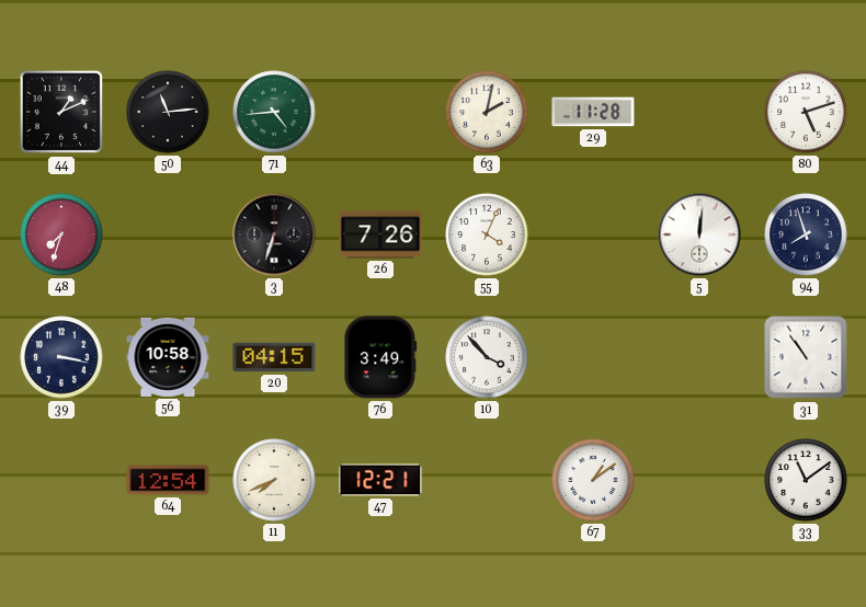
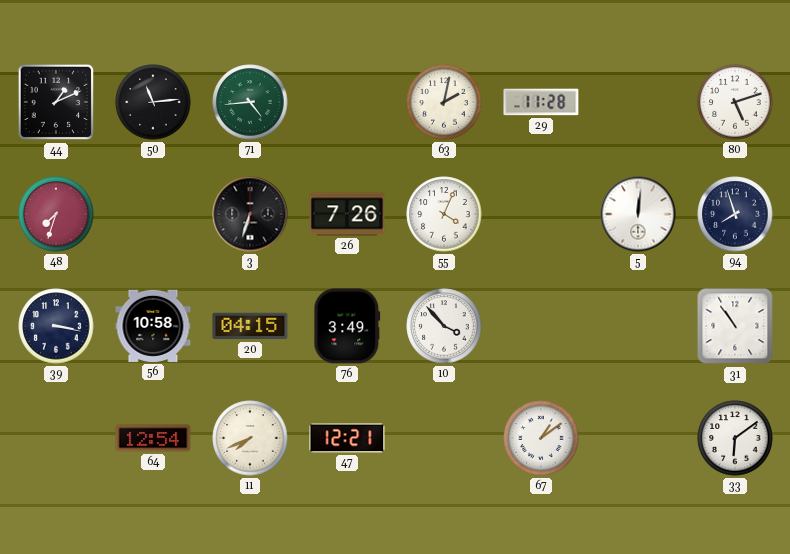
33: 11:09 -> 6:09
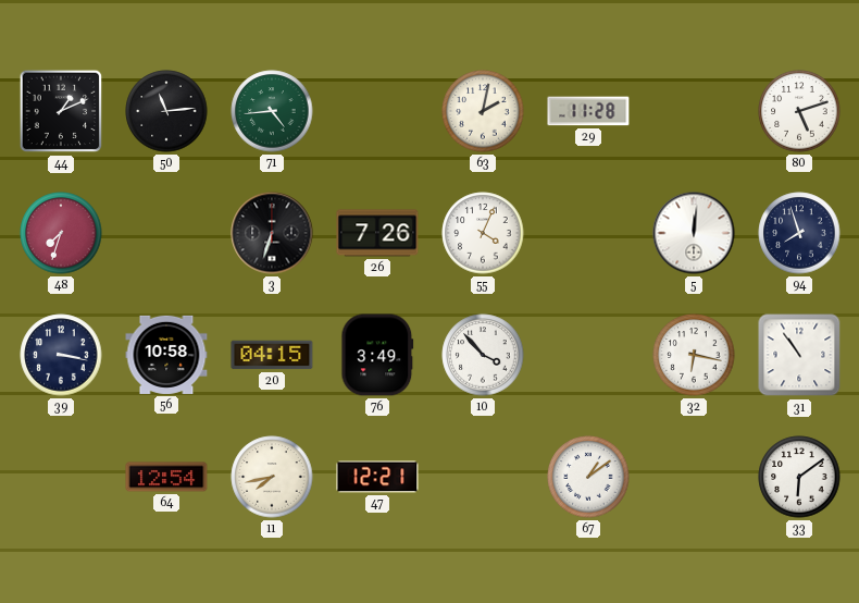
32: none -> 6:17
11: 7:41 -> 7:43
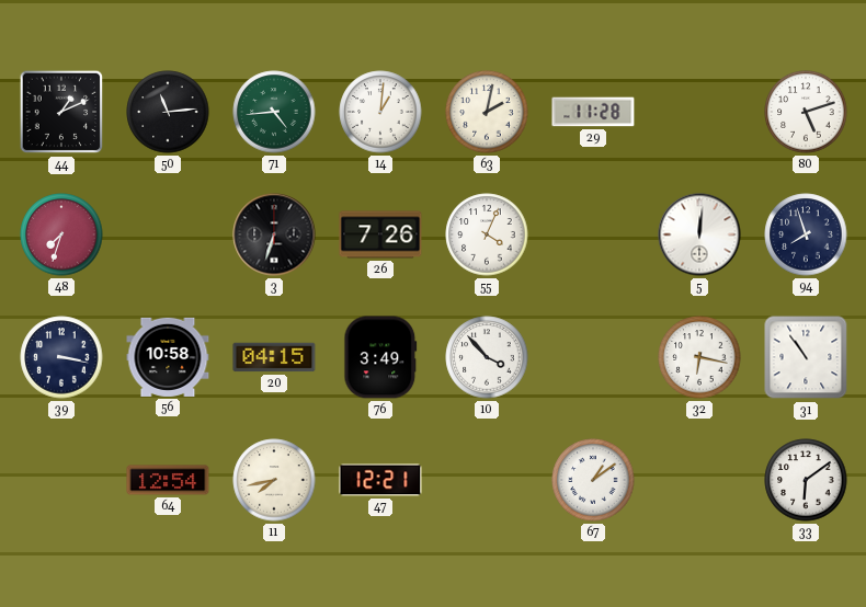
14: none -> 1:01
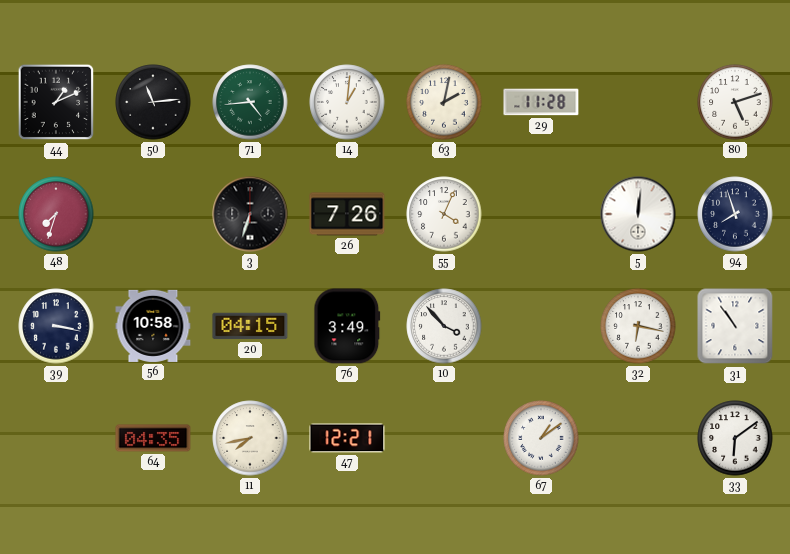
64: 12:54 -> 04:35
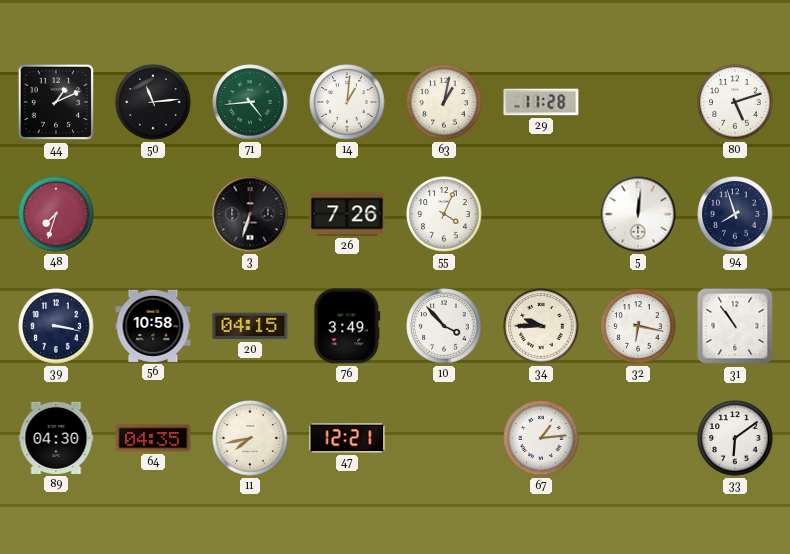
63: 2:02 -> 1:02
34: none -> 9:45
89: none -> 04:30
67: 1:09 -> 1:14
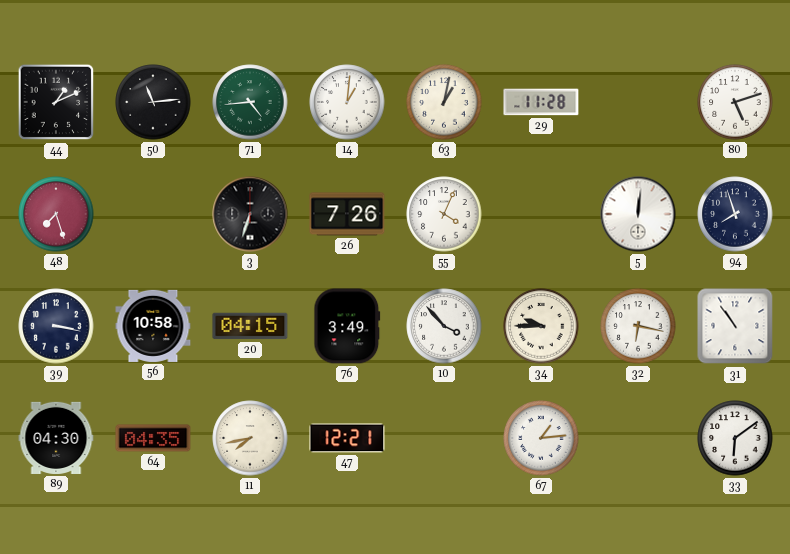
48: 7:33 -> 7:27
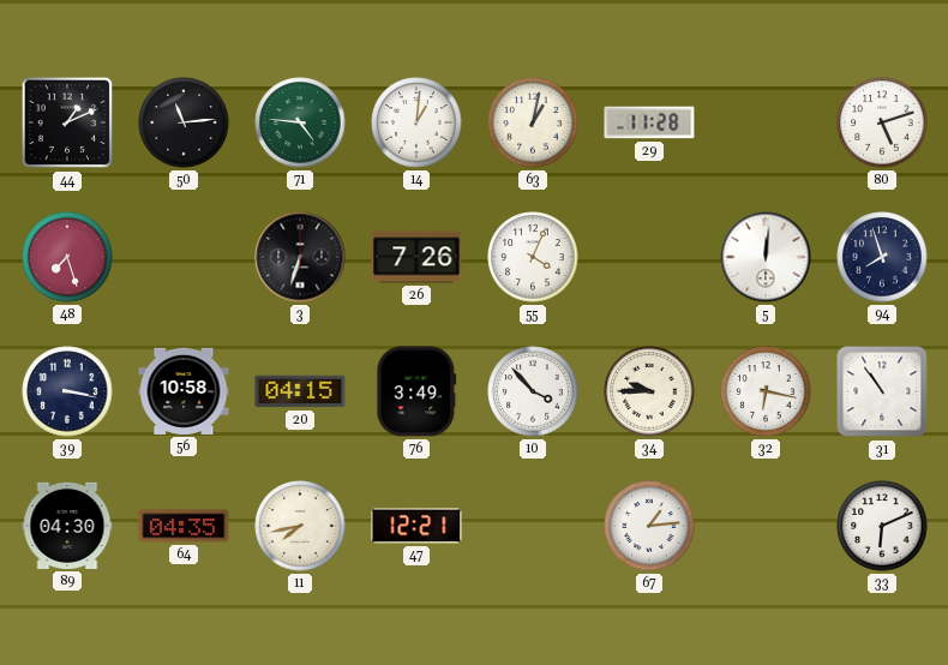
71: 4:44 -> 4:46
33: 6:09 -> 6:11
